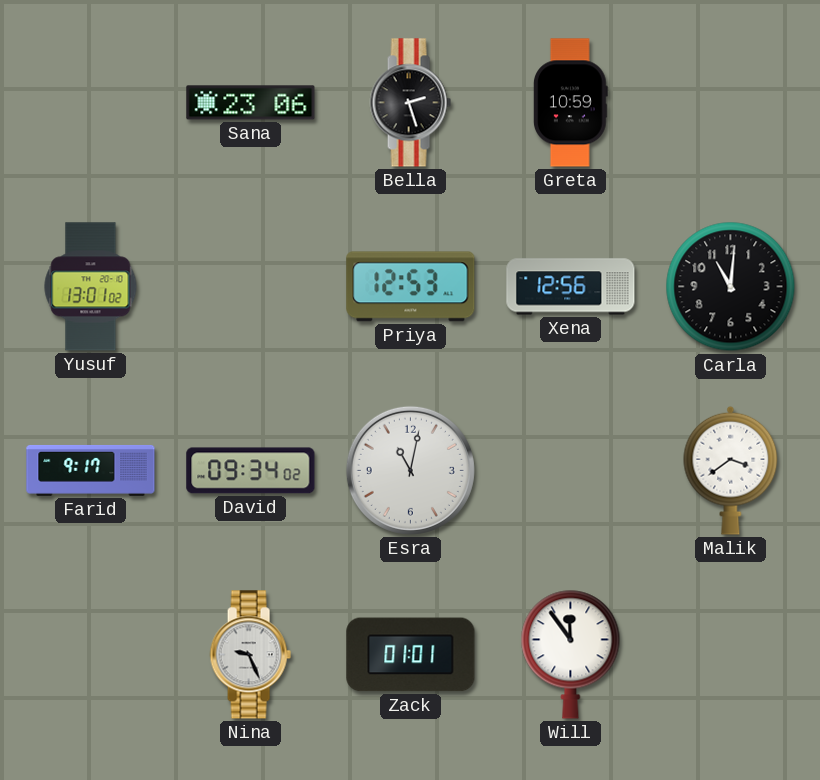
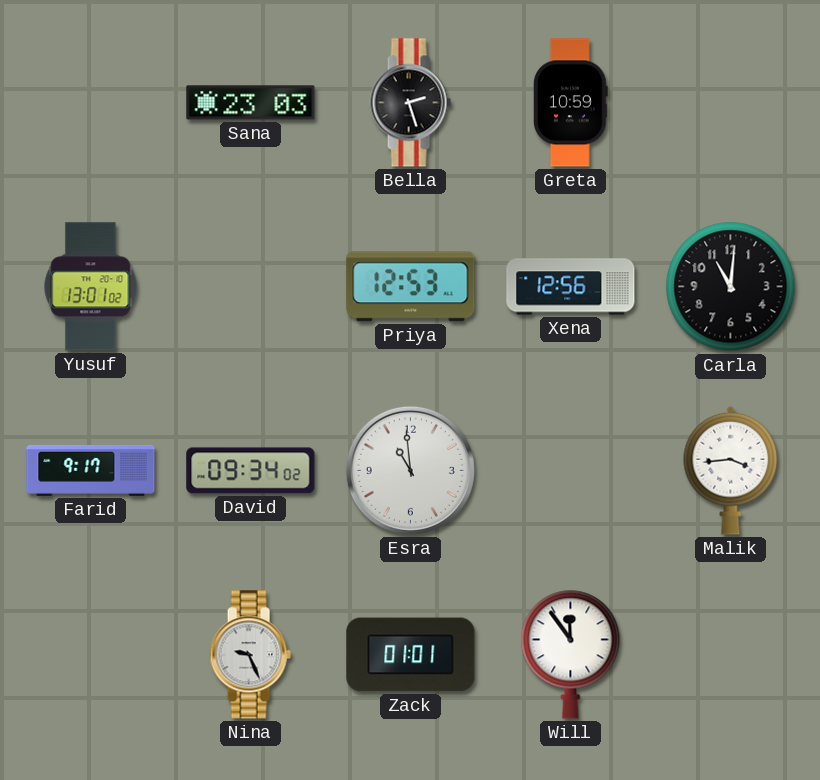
Sana: 23:06 -> 23:03
Esra: 11:02 -> 10:59
Malik: 3:39 -> 3:44
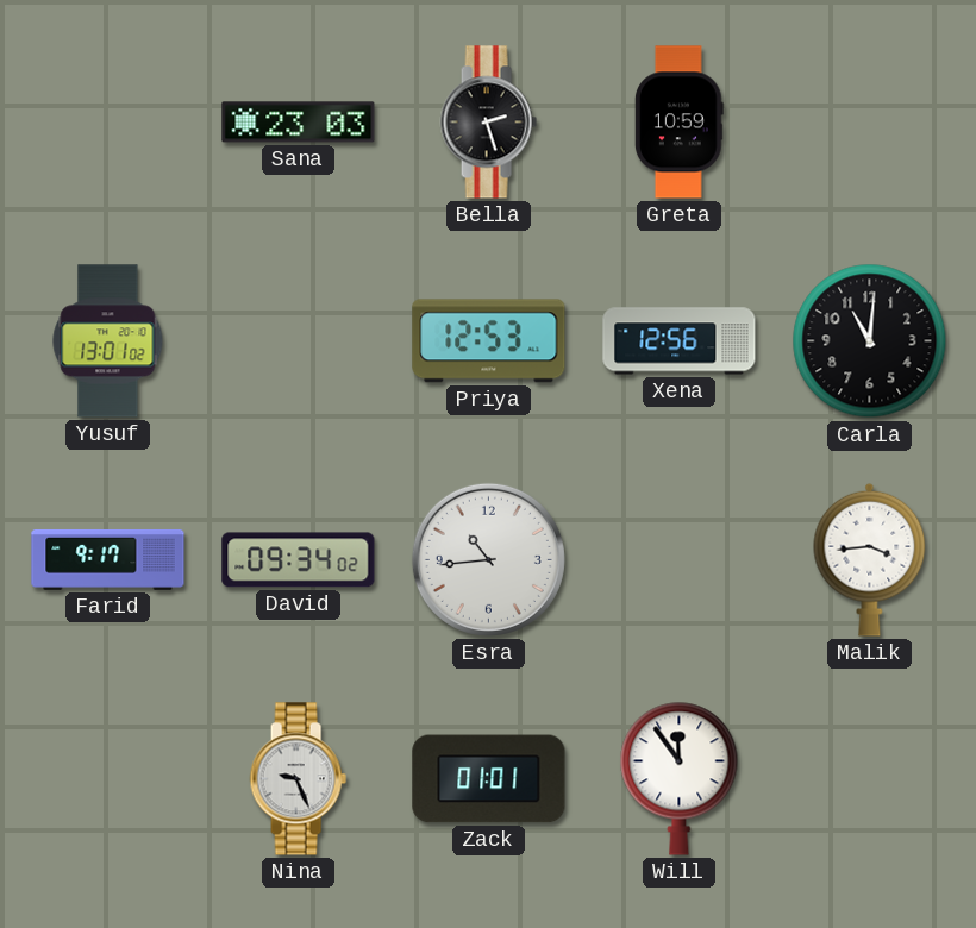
Esra: 10:59 -> 10:44
